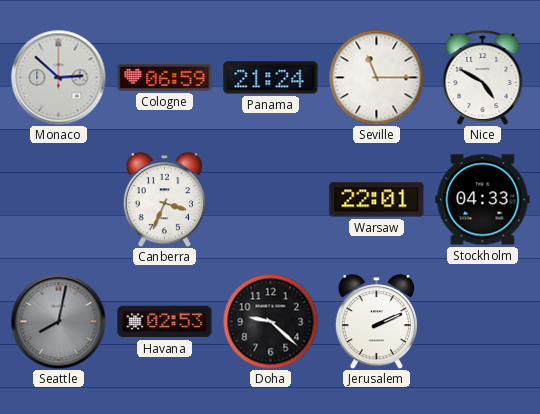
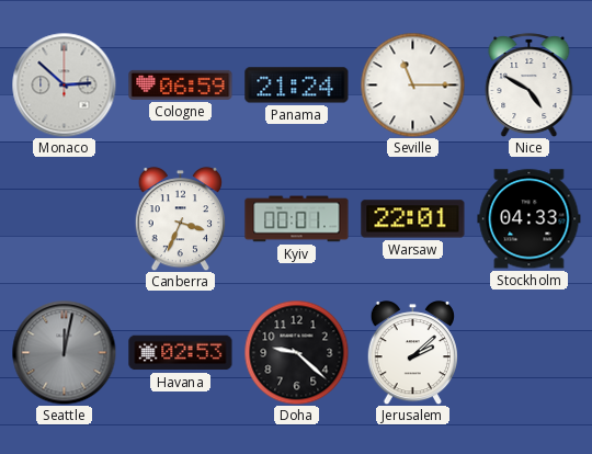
Kyiv: none -> 00:01
Seattle: 8:02 -> 12:02
Jerusalem: 2:11 -> 2:08
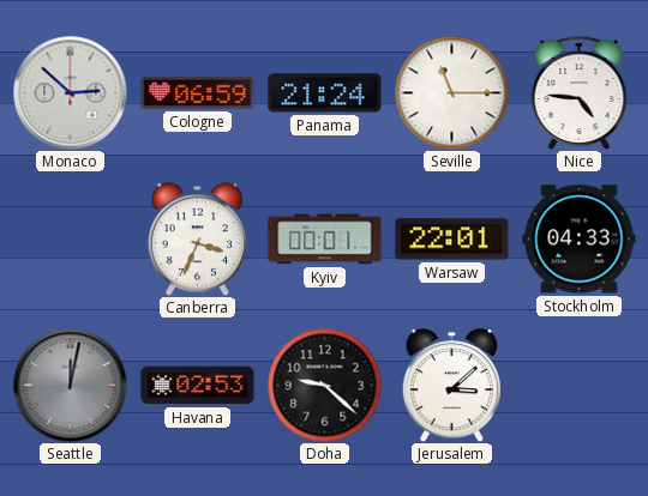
Nice: 4:50 -> 4:46
Jerusalem: 2:08 -> 3:08
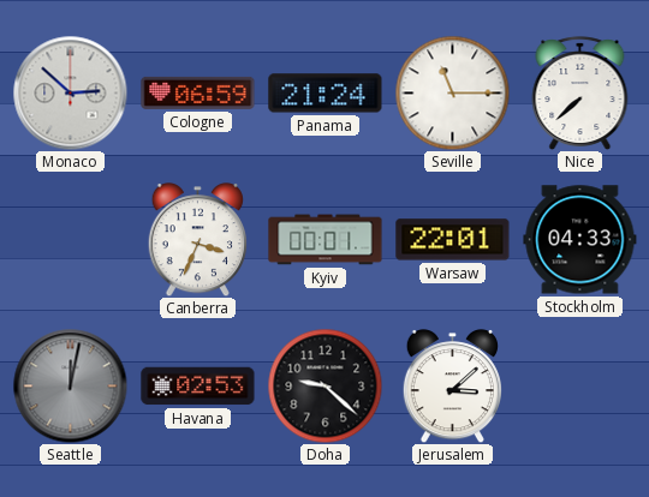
Nice: 4:46 -> 7:38
